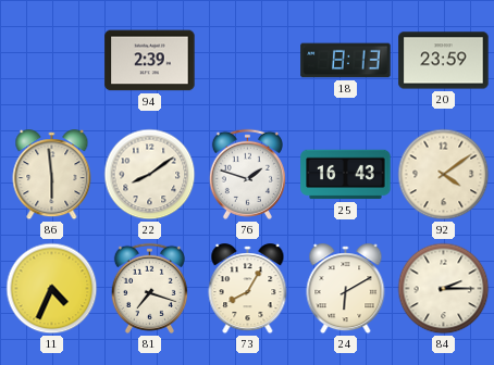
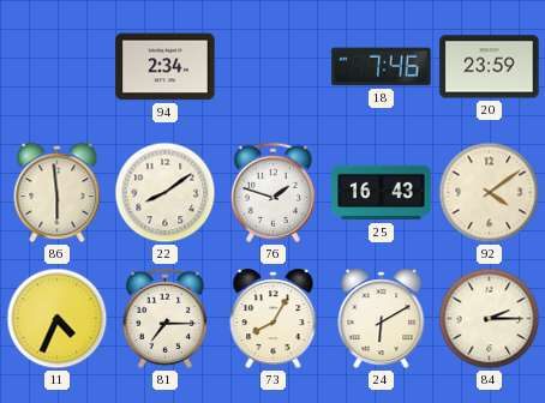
94: 2:39 -> 2:34
18: 8:13 -> 7:46
81: 7:18 -> 7:15
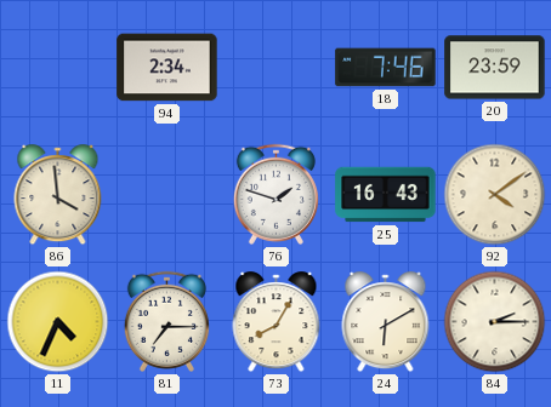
86: 5:59 -> 3:59
22: 8:09 -> none
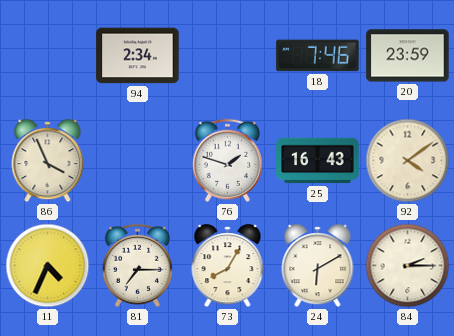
86: 3:59 -> 3:56
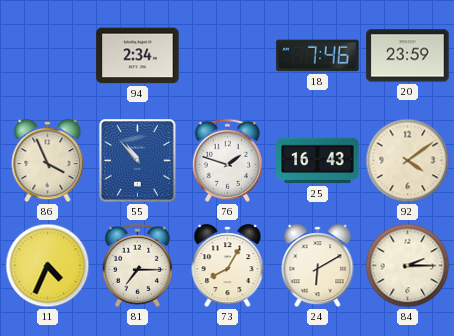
55: none -> 10:53
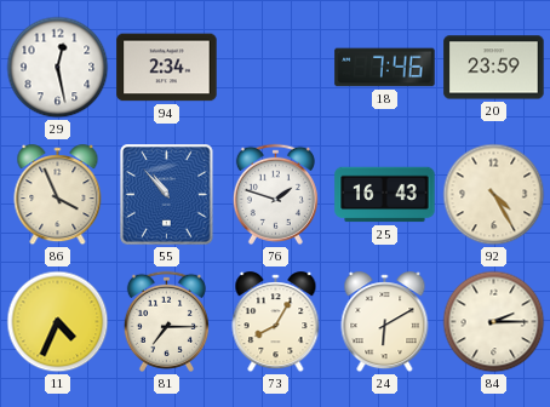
29: none -> 12:28
92: 4:09 -> 4:25
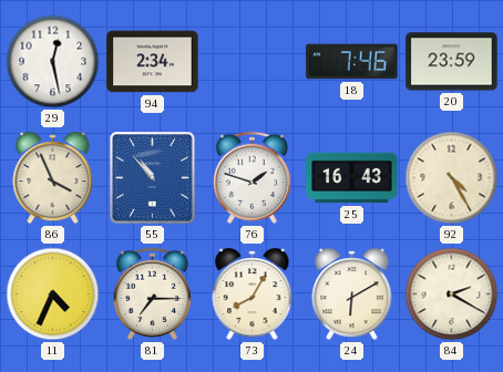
84: 2:15 -> 2:20
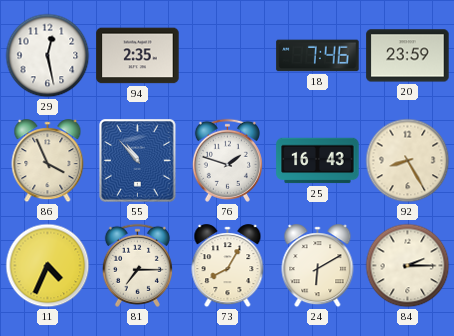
94: 2:34 -> 2:35
92: 4:25 -> 8:25
84: 2:20 -> 2:15
